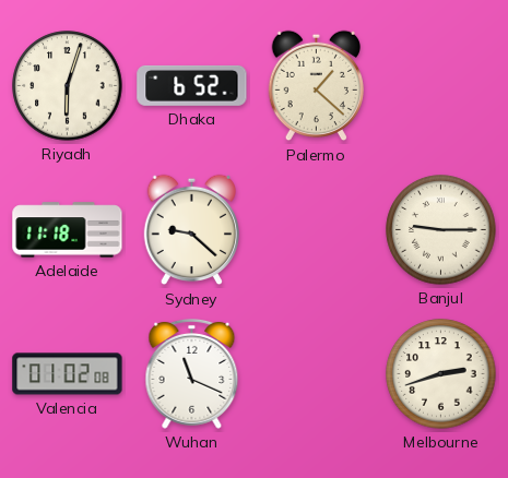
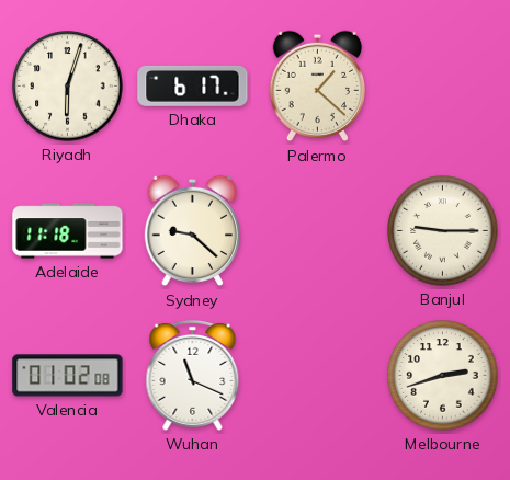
Dhaka: 6:52 -> 6:17
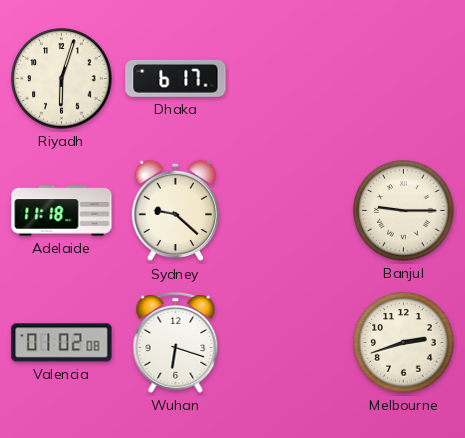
Palermo: 1:22 -> none
Wuhan: 11:19 -> 6:18
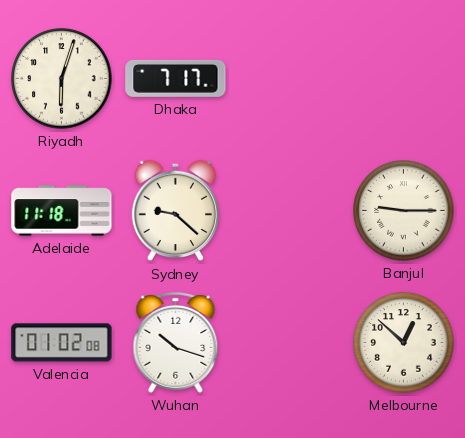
Dhaka: 6:17 -> 7:17
Wuhan: 6:18 -> 10:18
Melbourne: 2:42 -> 12:52
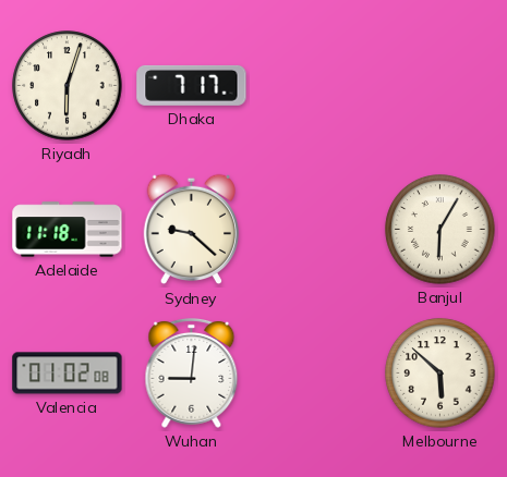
Banjul: 9:15 -> 6:05
Wuhan: 10:18 -> 9:01
Melbourne: 12:52 -> 5:52
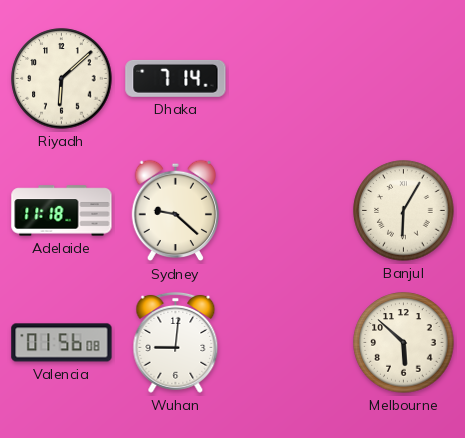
Riyadh: 6:03 -> 6:08
Dhaka: 7:17 -> 7:14
Valencia: 01:02 -> 01:56
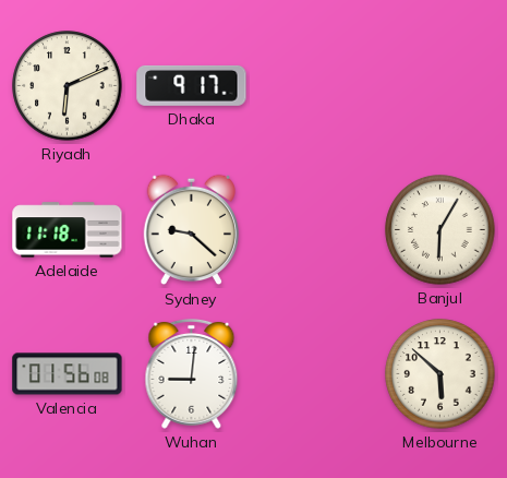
Riyadh: 6:08 -> 6:11
Dhaka: 7:14 -> 9:17
